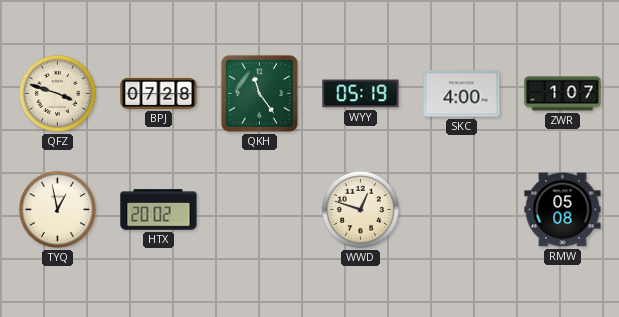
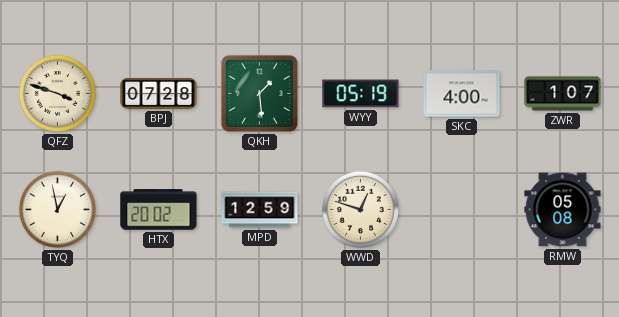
QKH: 11:24 -> 1:29
MPD: none -> 12:59
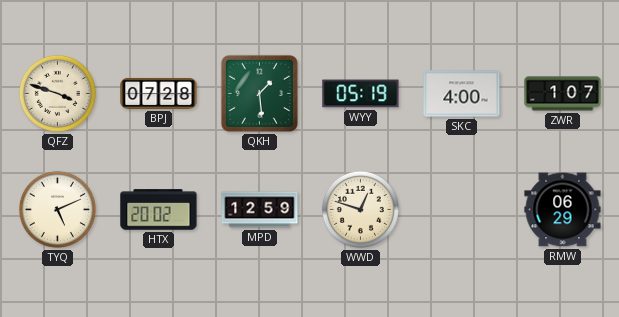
TYQ: 12:58 -> 5:11
RMW: 05:08 -> 06:29
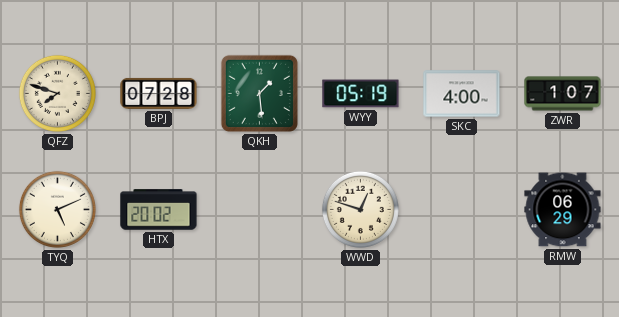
QFZ: 3:48 -> 7:48
MPD: 12:59 -> none
